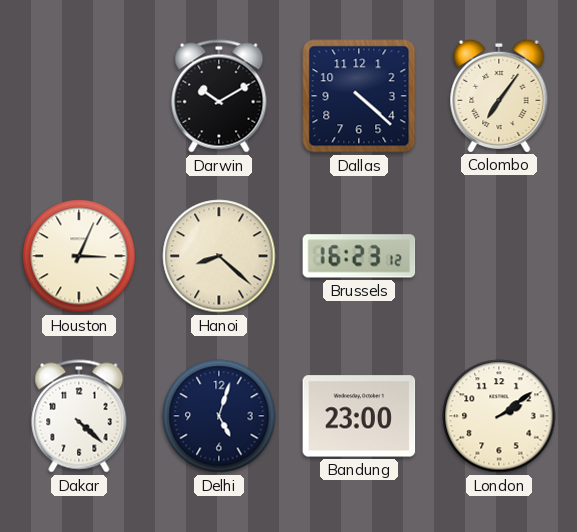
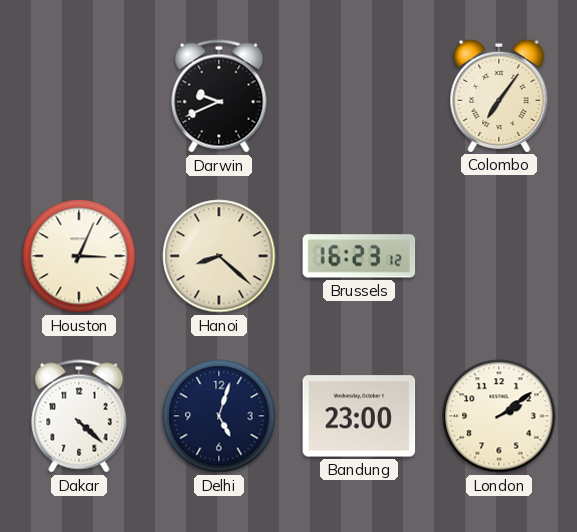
Darwin: 10:10 -> 9:41
Dallas: 4:22 -> none
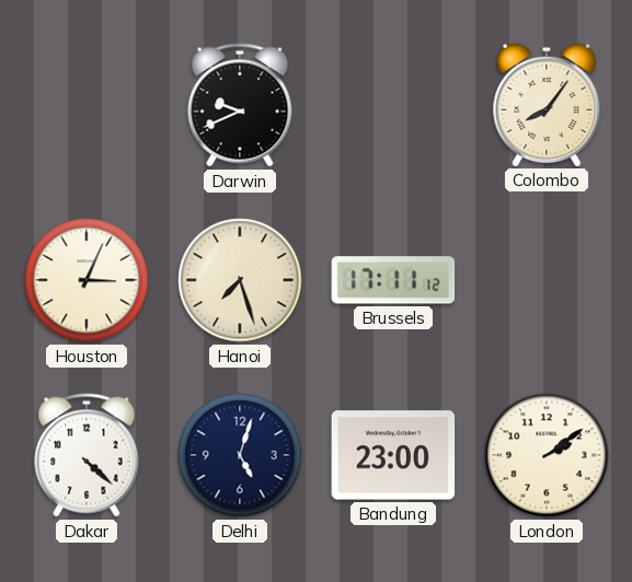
Colombo: 7:06 -> 8:06
Hanoi: 8:22 -> 7:27
Brussels: 16:23 -> 17:11
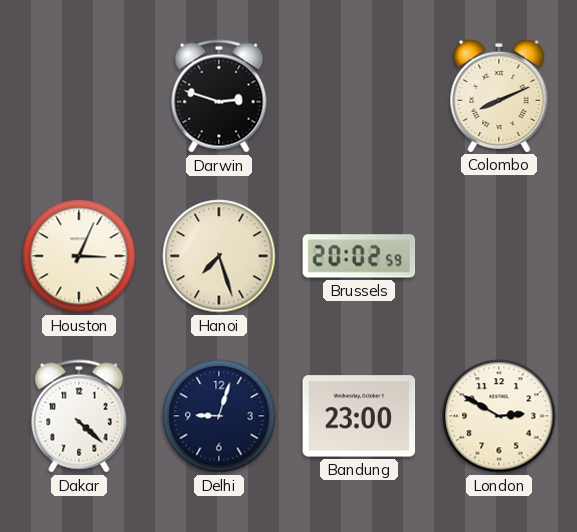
Darwin: 9:41 -> 2:48
Colombo: 8:06 -> 8:11
Brussels: 17:11 -> 20:02
Delhi: 5:03 -> 9:03
London: 2:09 -> 2:50
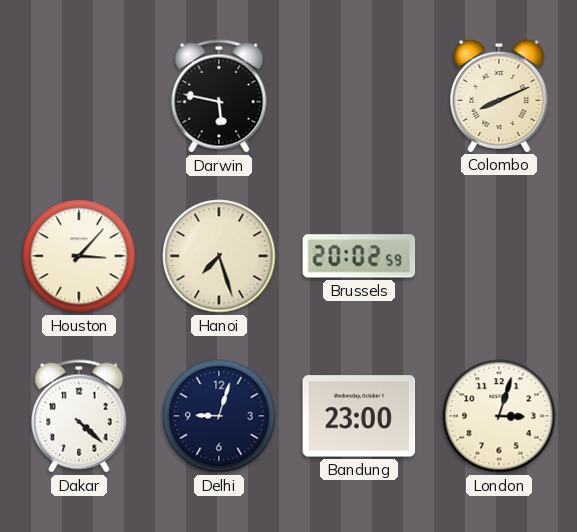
Darwin: 2:48 -> 5:47
Houston: 3:04 -> 3:07
London: 2:50 -> 3:03
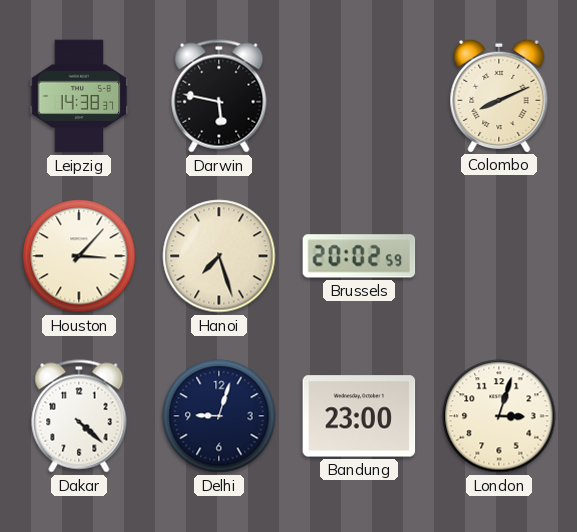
Leipzig: none -> 14:38
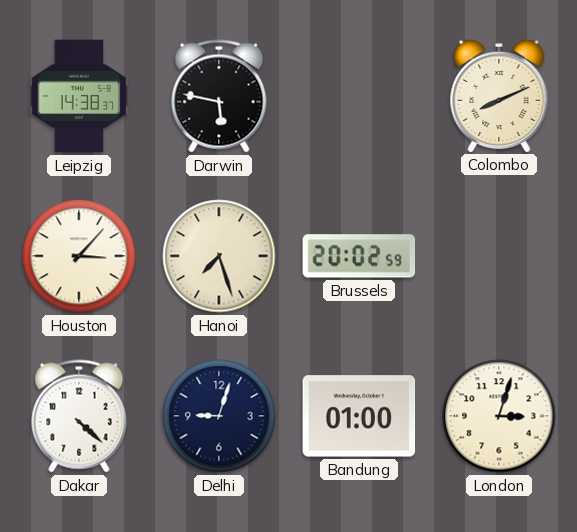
Bandung: 23:00 -> 01:00
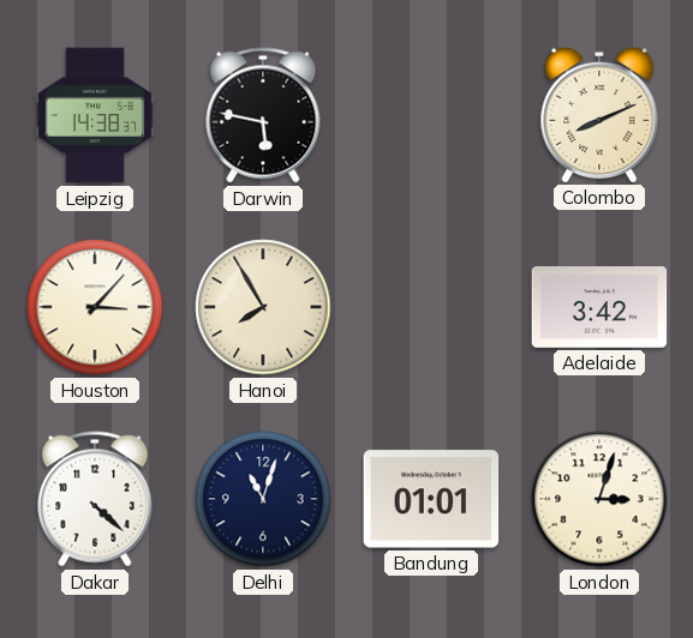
Hanoi: 7:27 -> 7:55
Brussels: 20:02 -> none
Adelaide: none -> 3:42
Delhi: 9:03 -> 11:03
Bandung: 01:00 -> 01:01
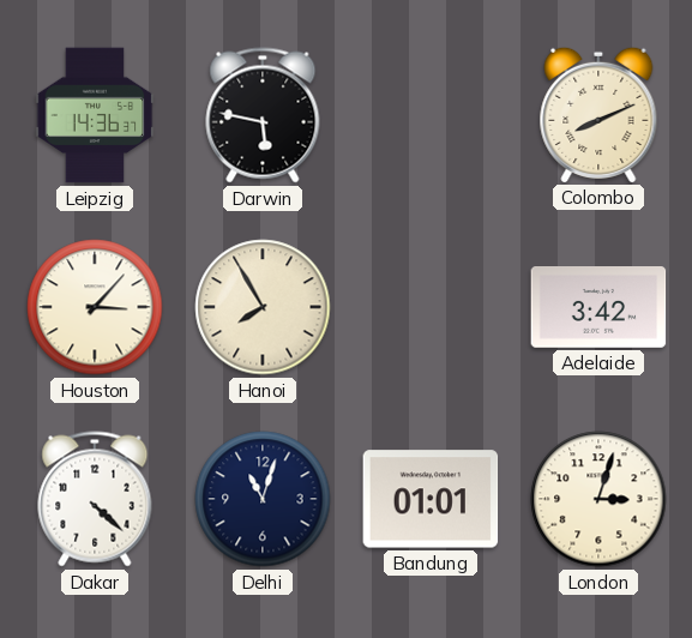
Leipzig: 14:38 -> 14:36
